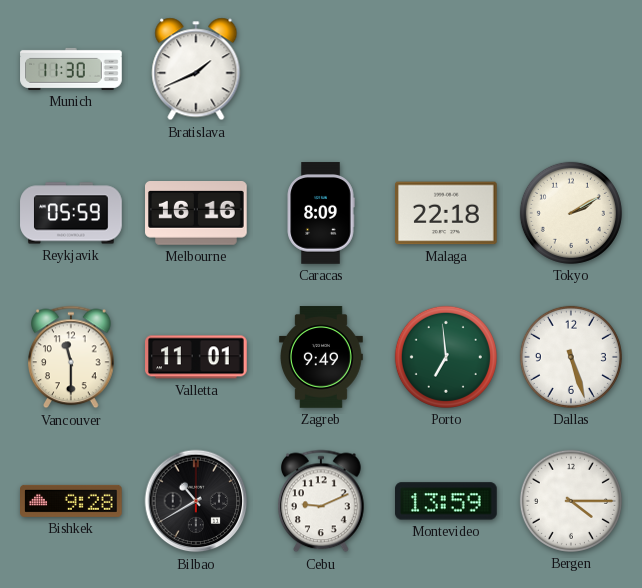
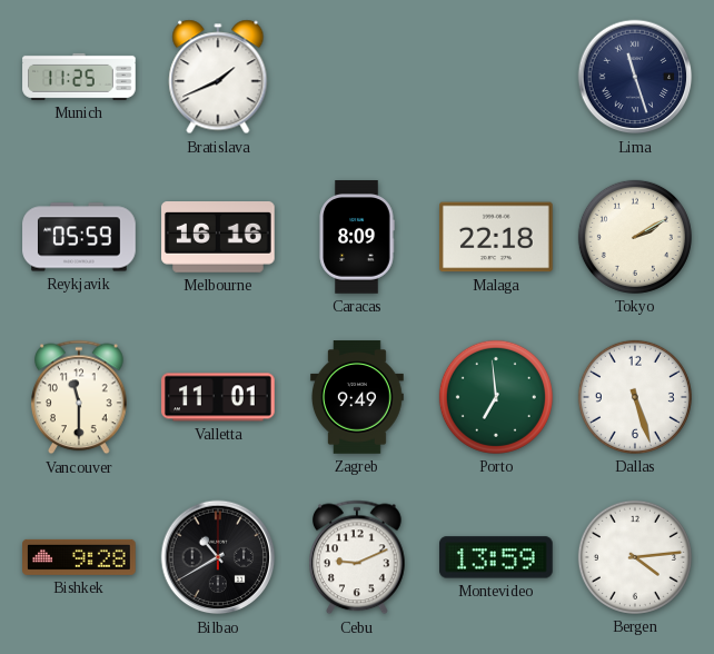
Munich: 11:30 -> 11:25
Lima: none -> 11:27
Bergen: 4:15 -> 4:14
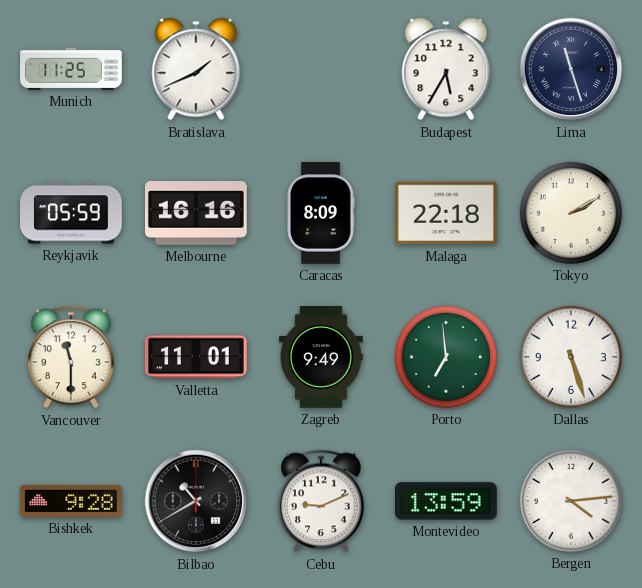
Budapest: none -> 5:35
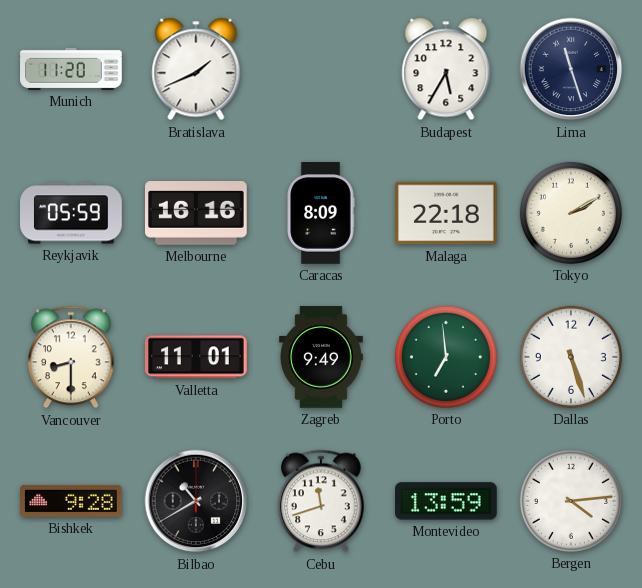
Munich: 11:25 -> 11:20
Vancouver: 11:30 -> 8:30
Cebu: 9:11 -> 11:42
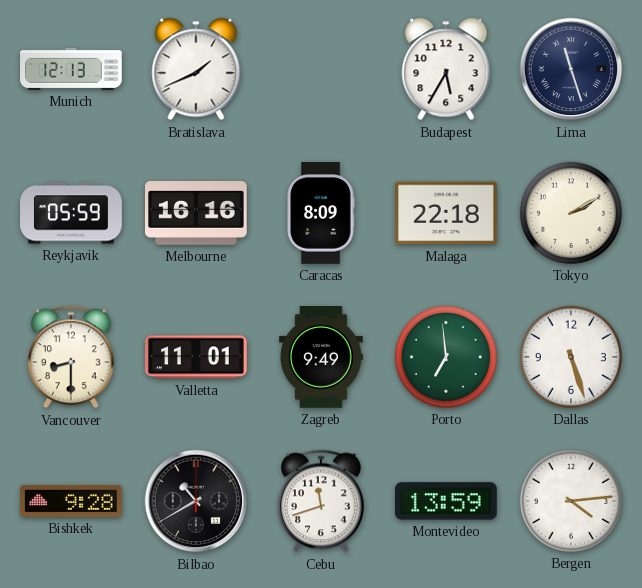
Munich: 11:20 -> 12:13
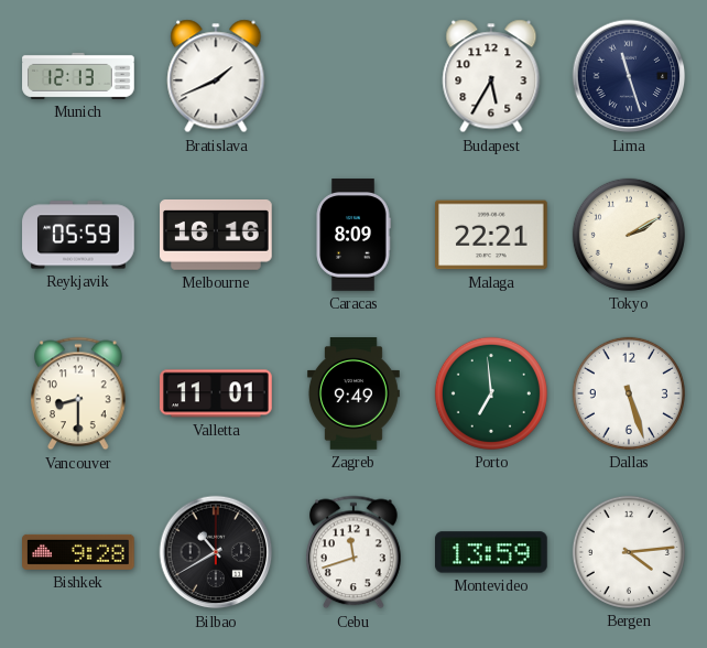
Malaga: 22:18 -> 22:21
